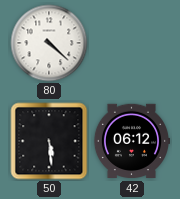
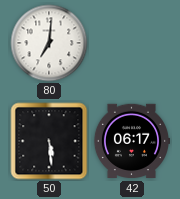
80: 4:22 -> 7:01
42: 06:12 -> 06:17
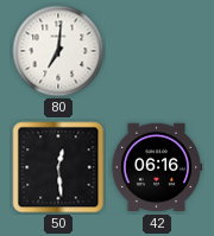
50: 5:29 -> 12:29
42: 06:17 -> 06:16
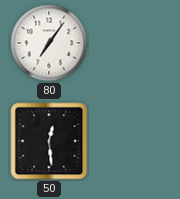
80: 7:01 -> 7:06
42: 06:16 -> none
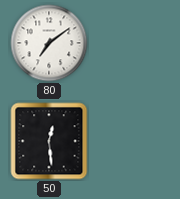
80: 7:06 -> 7:09
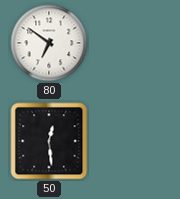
80: 7:09 -> 6:51
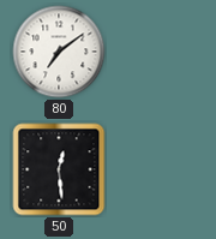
80: 6:51 -> 7:09
